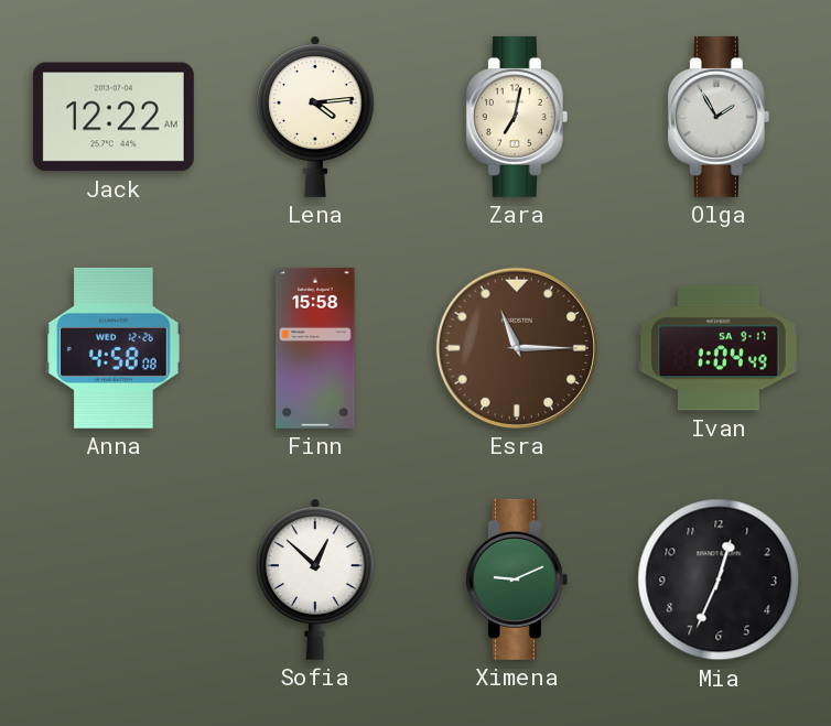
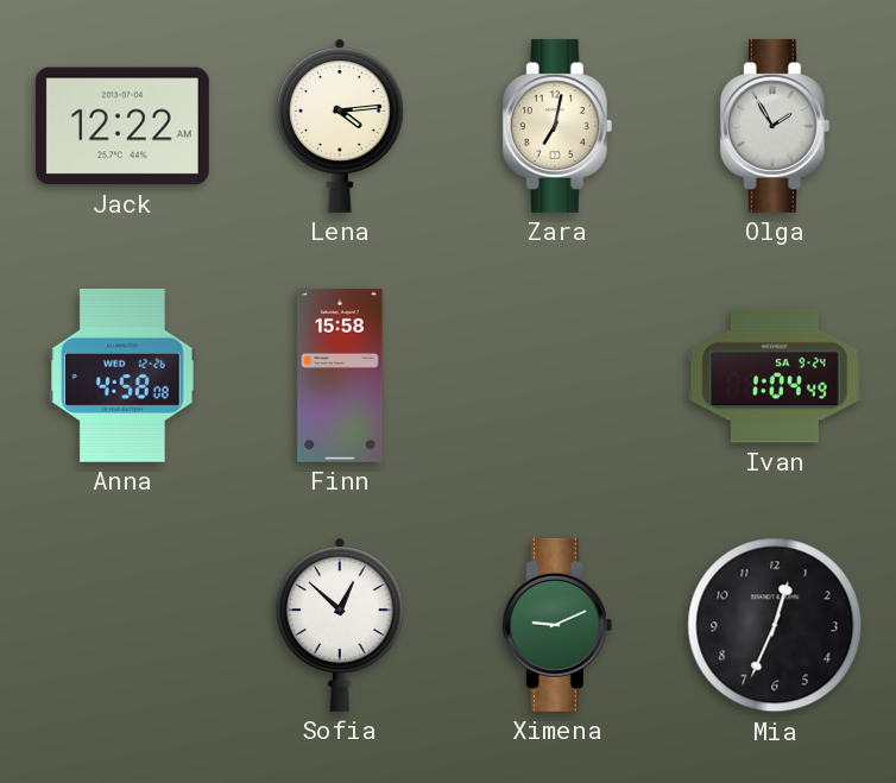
Esra: 11:15 -> none
Ivan date: SA 9-17 -> SA 9-24
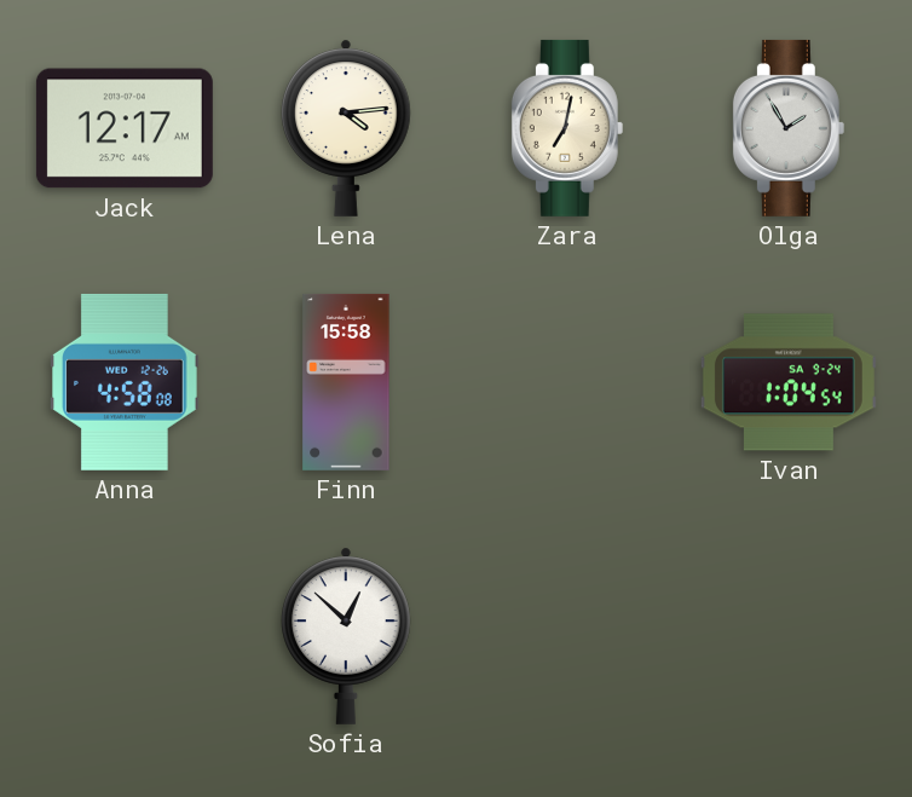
Jack: 12:22 -> 12:17
Ivan: 1:04:49 -> 1:04:54
Ximena: 9:11 -> none
Mia: 12:34 -> none
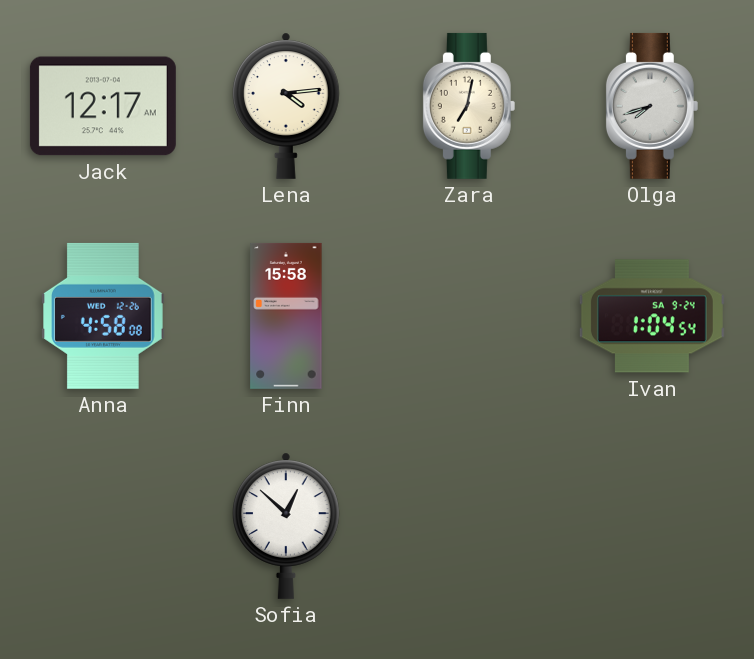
Olga: 1:55 -> 7:42
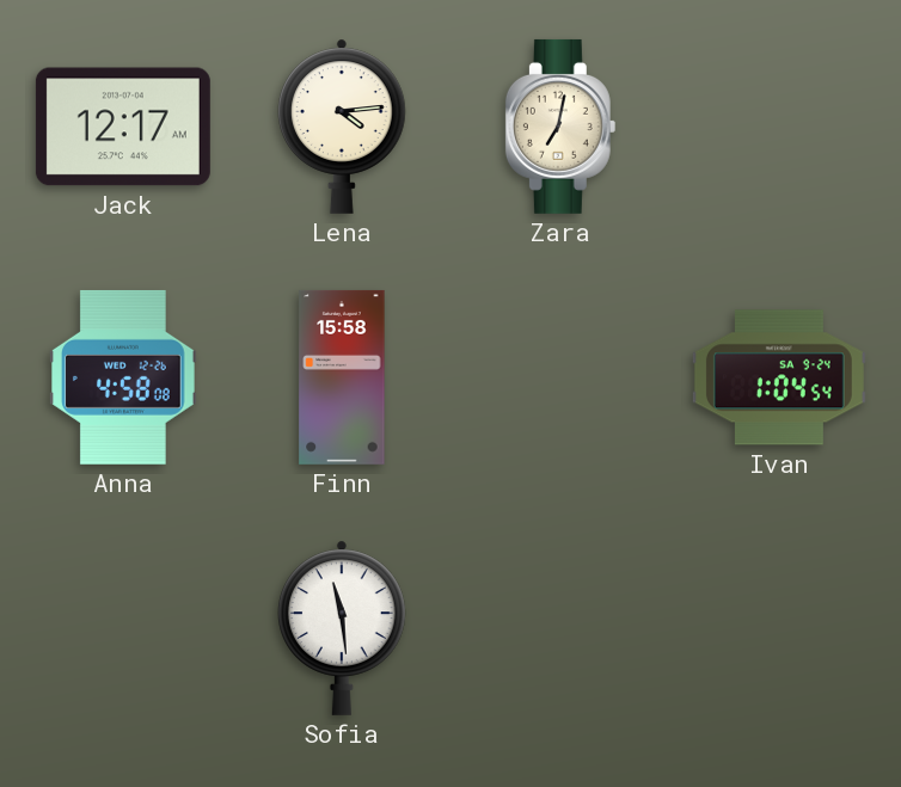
Olga: 7:42 -> none
Sofia: 12:52 -> 11:29
